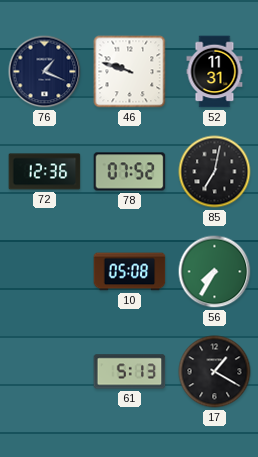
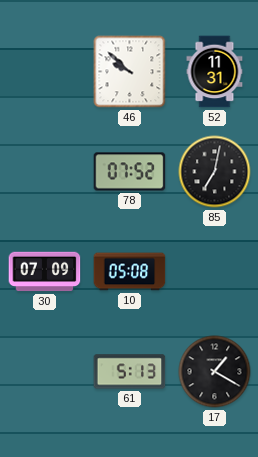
76: 1:19 -> none
46: 9:48 -> 9:52
72: 12:36 -> none
30: none -> 07:09
56: 7:35 -> none
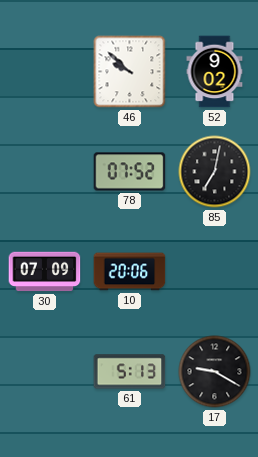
52: 11:31 -> 9:02
10: 05:08 -> 20:06
17: 1:20 -> 9:20
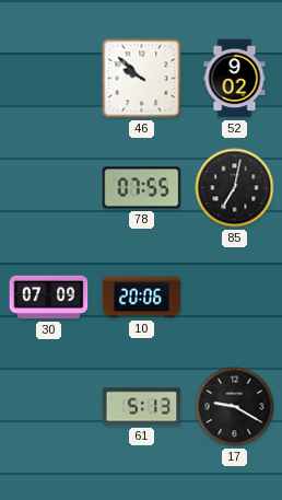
78: 07:52 -> 07:55
